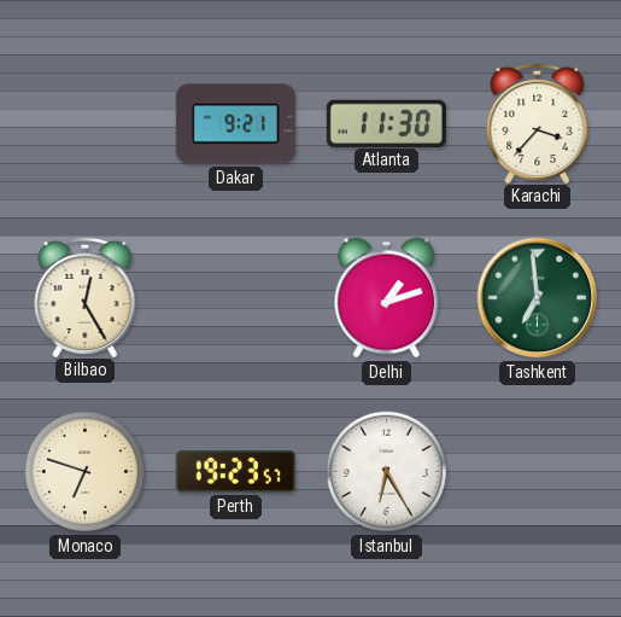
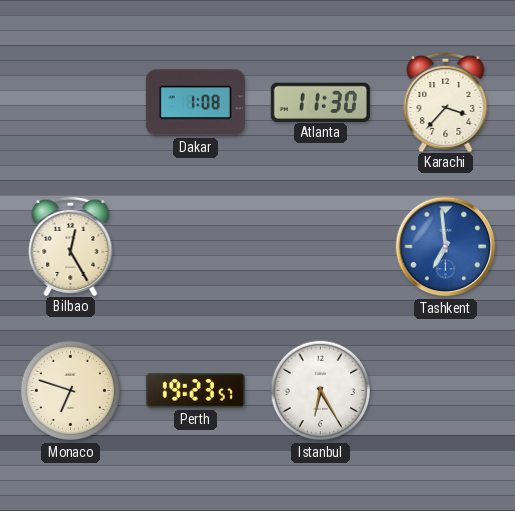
Dakar: 9:21 -> 1:08
Delhi: 1:12 -> none
Tashkent dial: green -> blue
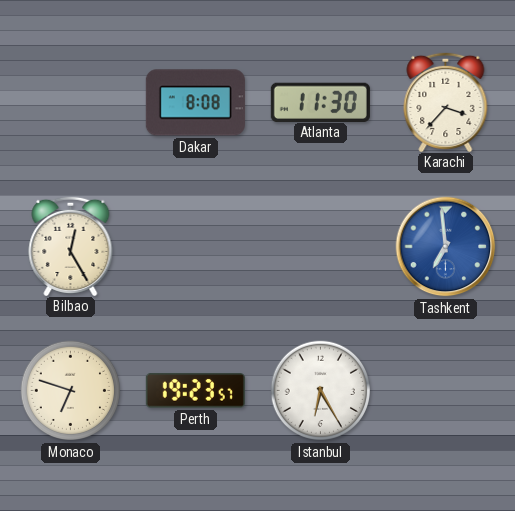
Dakar: 1:08 -> 8:08
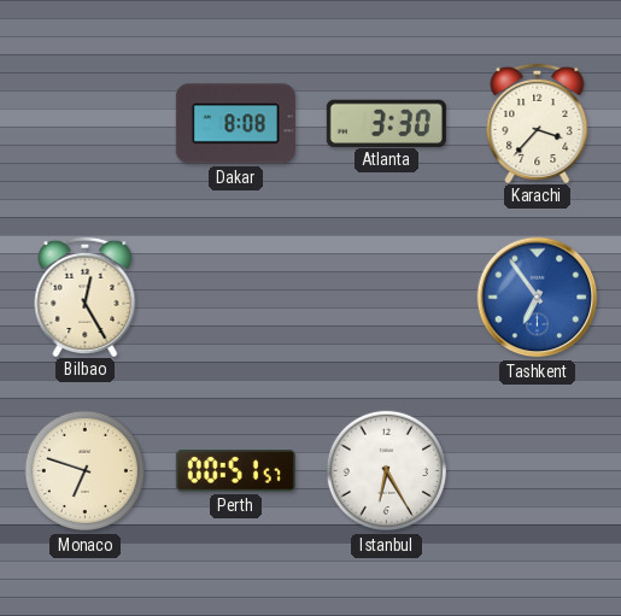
Atlanta: 11:30 -> 3:30
Tashkent: 6:59 -> 6:54
Perth: 19:23 -> 00:51
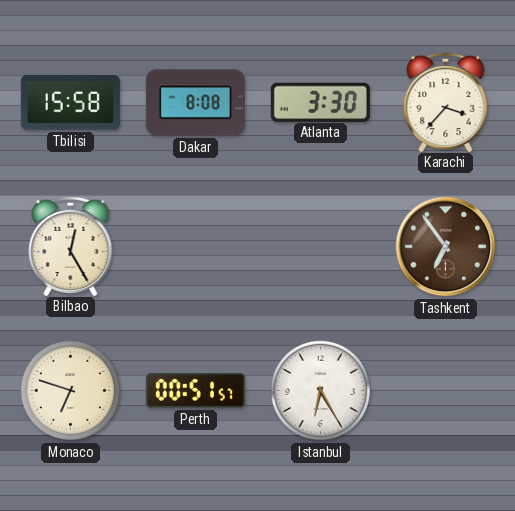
Tbilisi: none -> 15:58
Tashkent dial: blue -> brown
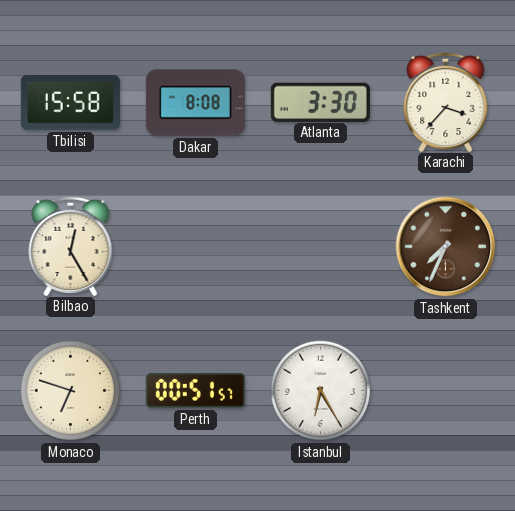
Tashkent: 6:54 -> 7:34
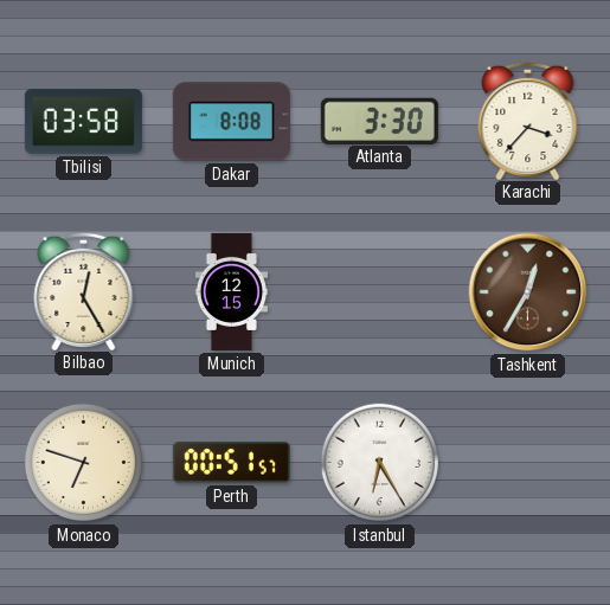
Tbilisi: 15:58 -> 03:58
Munich: none -> 12:15
Tashkent: 7:34 -> 12:35
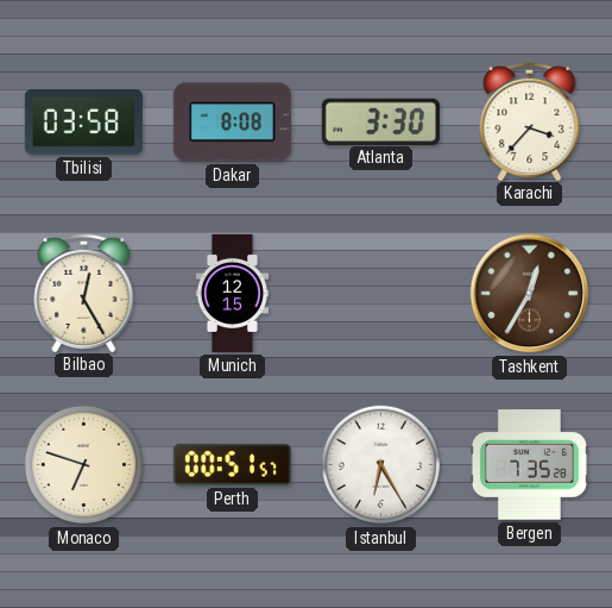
Bergen: none -> 7:35
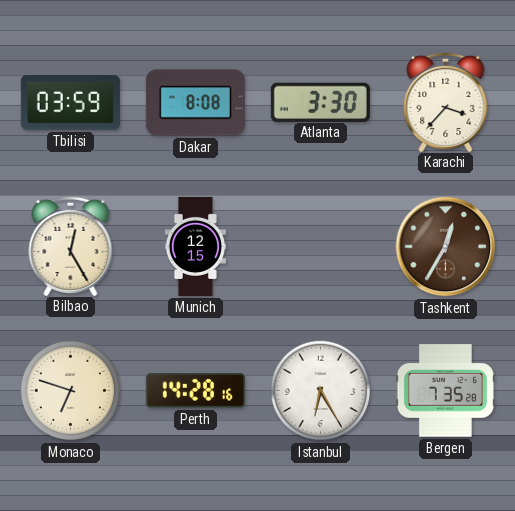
Tbilisi: 03:58 -> 03:59
Perth: 00:51 -> 14:28
